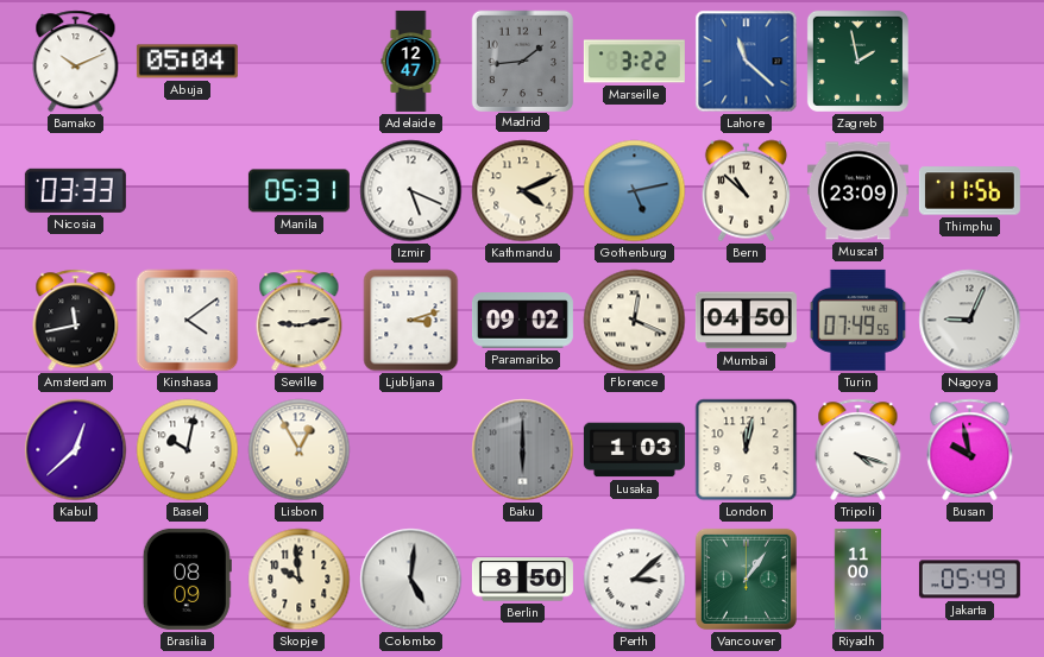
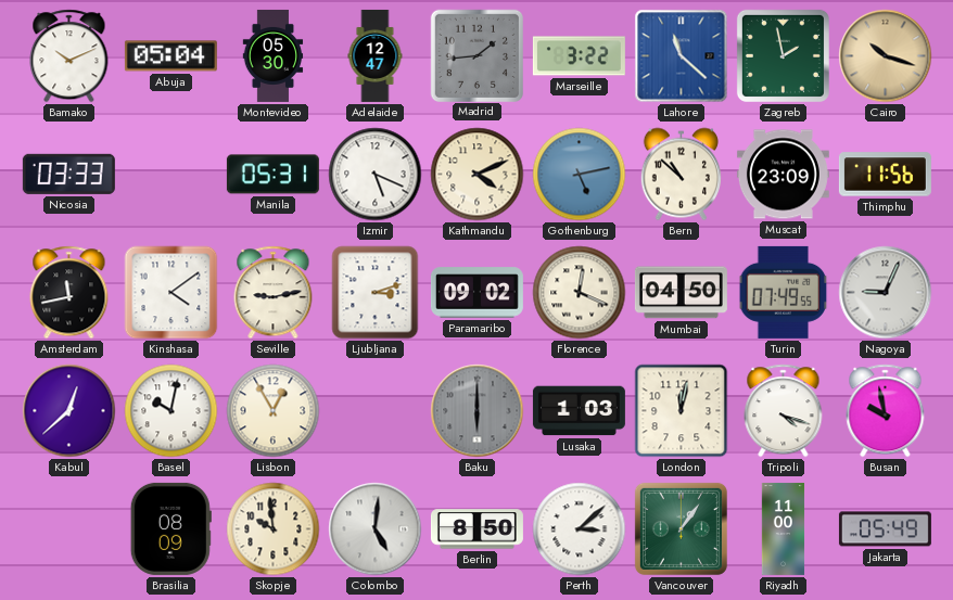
Montevideo: none -> 05:30
Cairo: none -> 10:18
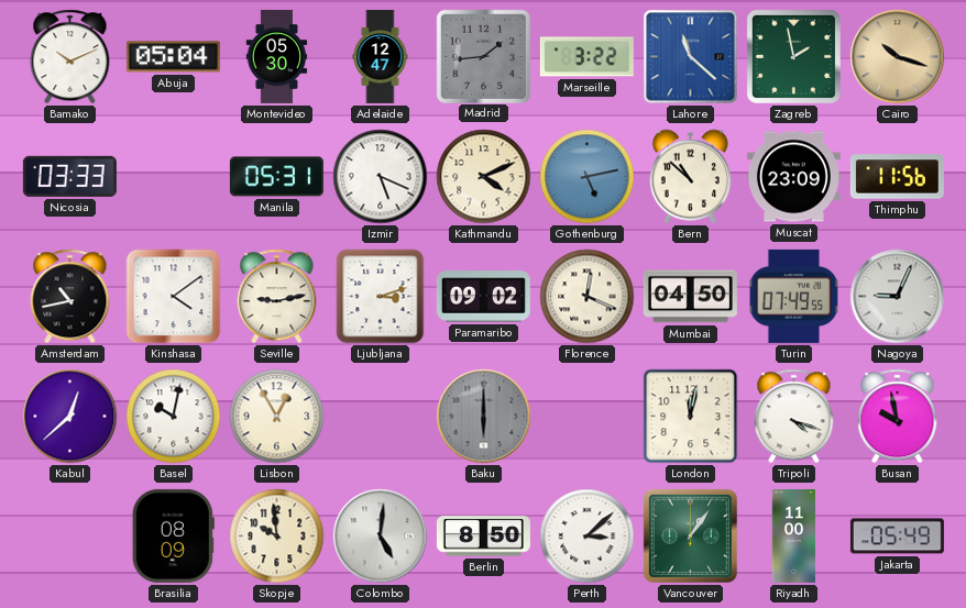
Amsterdam: 11:43 -> 10:43
Lusaka: 1:03 -> none
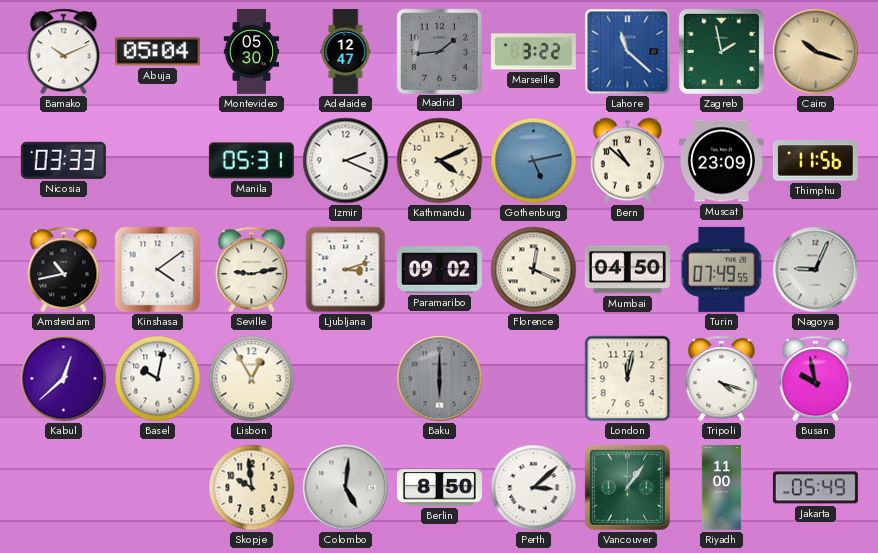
Izmir: 5:19 -> 2:19
Brasilia: 08:09 -> none
